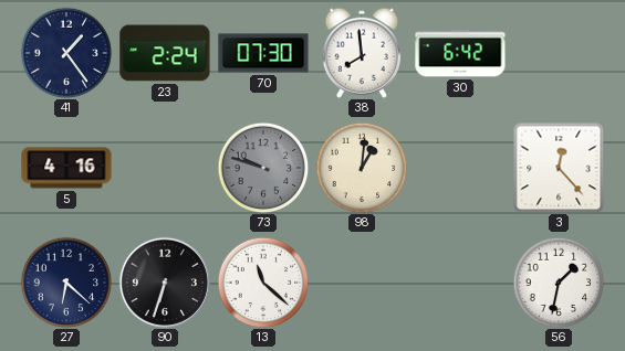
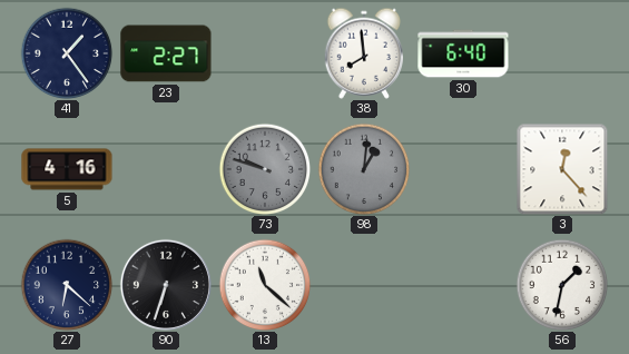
23: 2:24 -> 2:27
70: 07:30 -> none
30: 6:42 -> 6:40
98 dial: cream -> grey
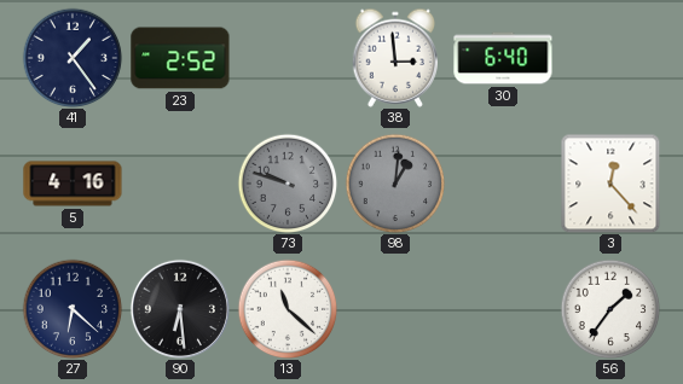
23: 2:27 -> 2:52
38: 7:59 -> 2:59
90: 6:33 -> 6:29
56: 1:32 -> 1:36
